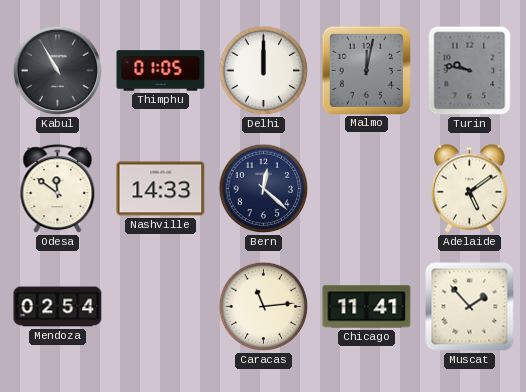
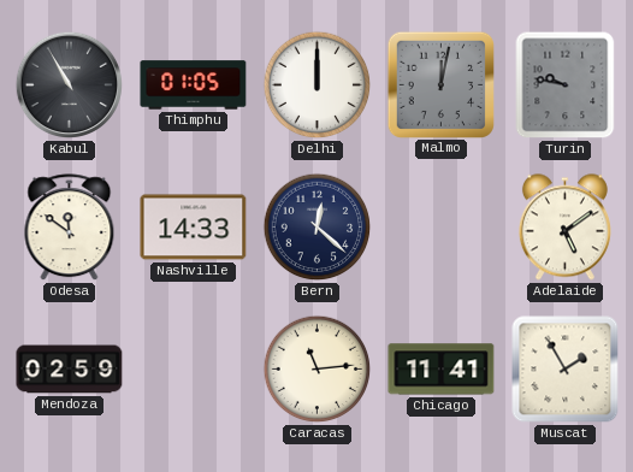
Mendoza: 02:54 -> 02:59
Muscat: 1:53 -> 1:55
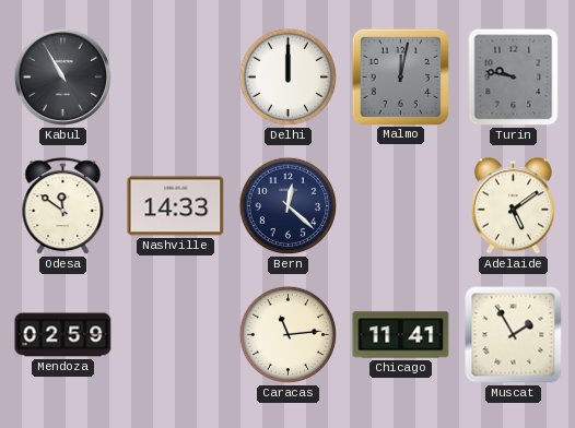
Thimphu: 01:05 -> none
